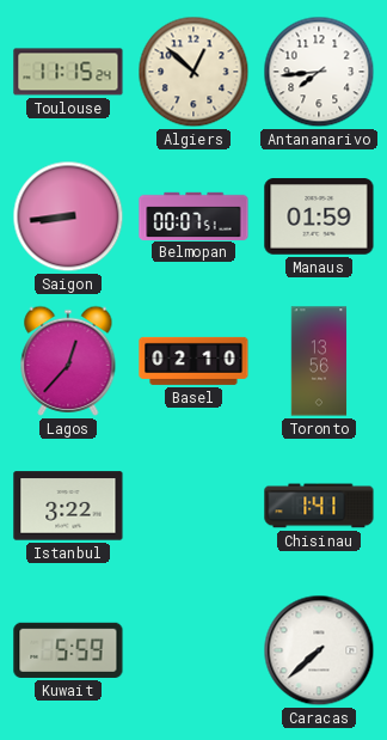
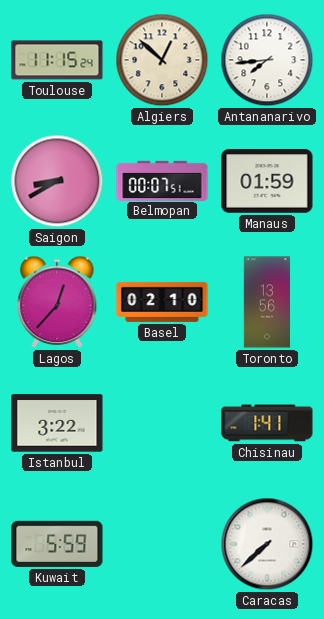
Saigon: 8:44 -> 8:40
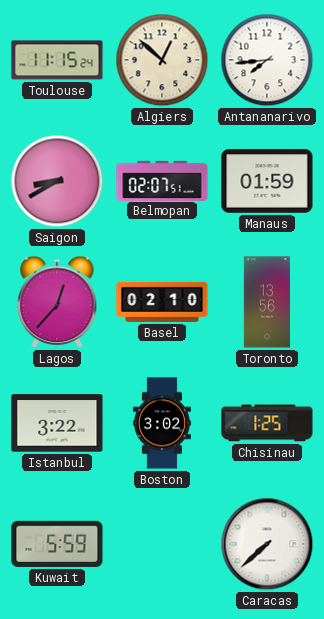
Belmopan: 00:07 -> 02:07
Boston: none -> 3:02
Chisinau: 1:41 -> 1:25
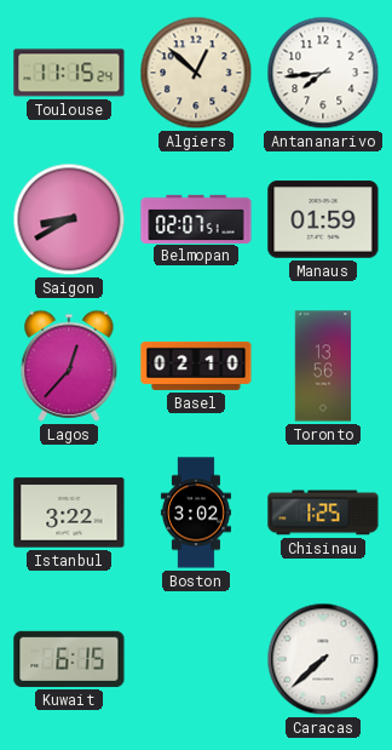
Kuwait: 5:59 -> 6:15
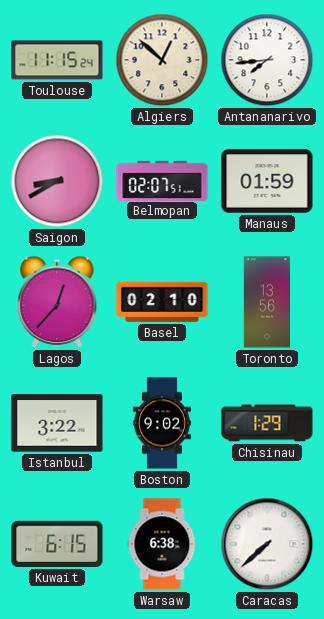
Boston: 3:02 -> 9:02
Chisinau: 1:25 -> 1:29
Warsaw: none -> 6:38
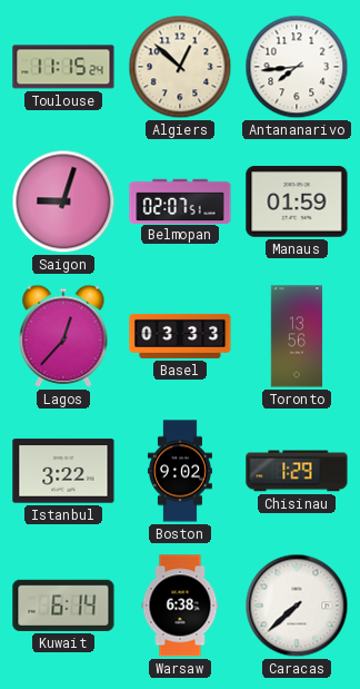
Saigon: 8:40 -> 9:03
Basel: 02:10 -> 03:33
Kuwait: 6:15 -> 6:14
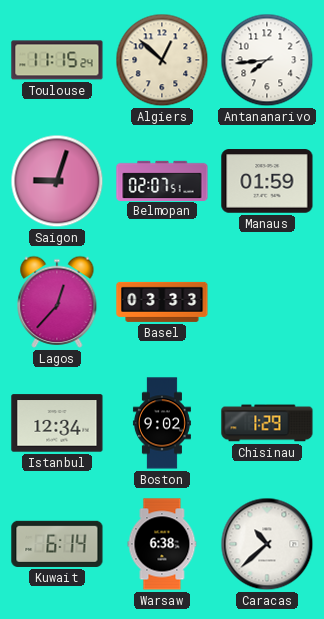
Toronto: 13:56 -> none
Istanbul: 3:22 -> 12:34
Caracas: 7:38 -> 10:38
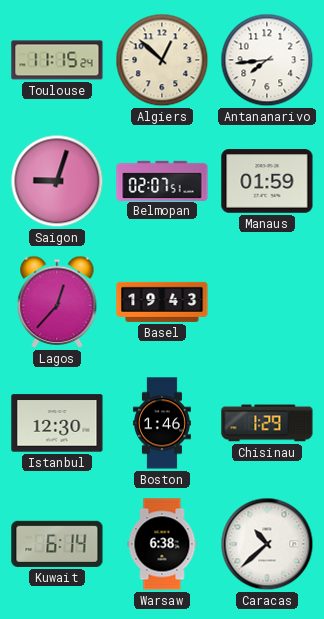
Basel: 03:33 -> 19:43
Istanbul: 12:34 -> 12:30
Boston: 9:02 -> 1:46
